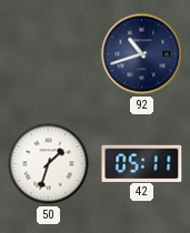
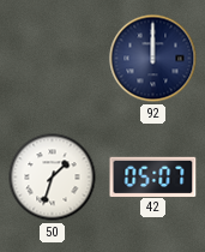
92: 10:42 -> 12:00
42: 05:11 -> 05:07
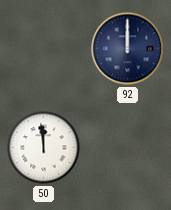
50: 1:33 -> 11:59
42: 05:07 -> none
